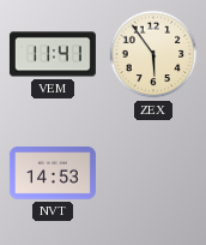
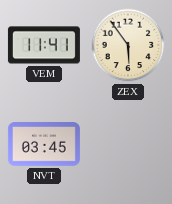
NVT: 14:53 -> 03:45
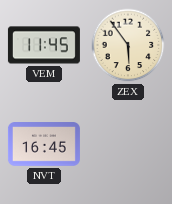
VEM: 11:41 -> 11:45
NVT: 03:45 -> 16:45
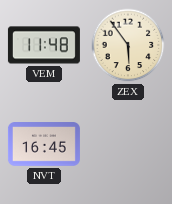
VEM: 11:45 -> 11:48
